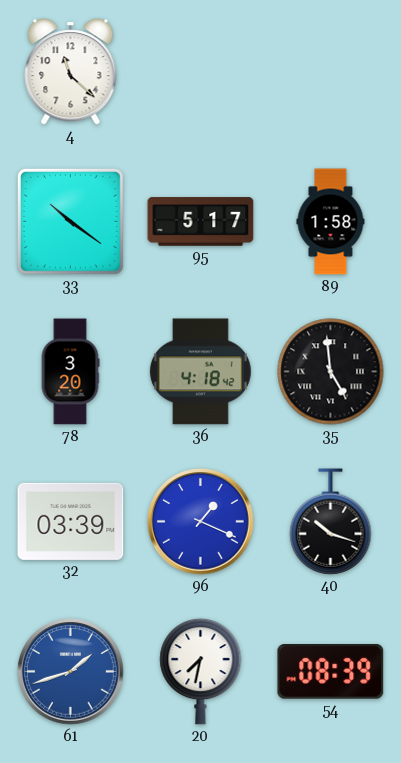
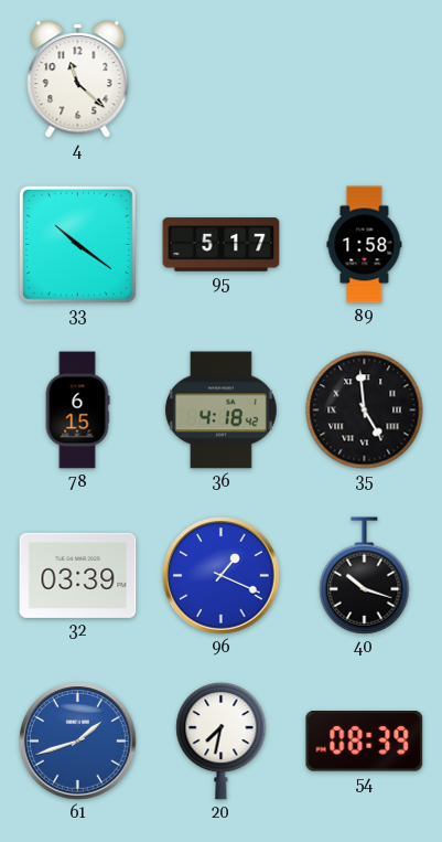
78: 3:20 -> 6:15
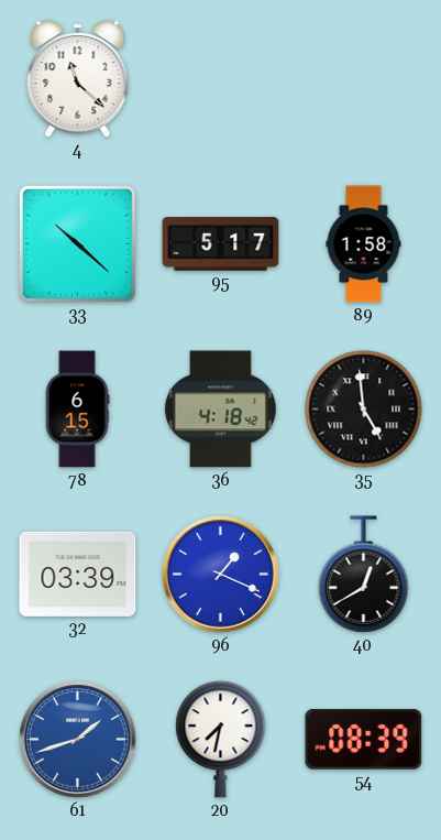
33: 10:21 -> 10:22
40: 10:18 -> 12:40
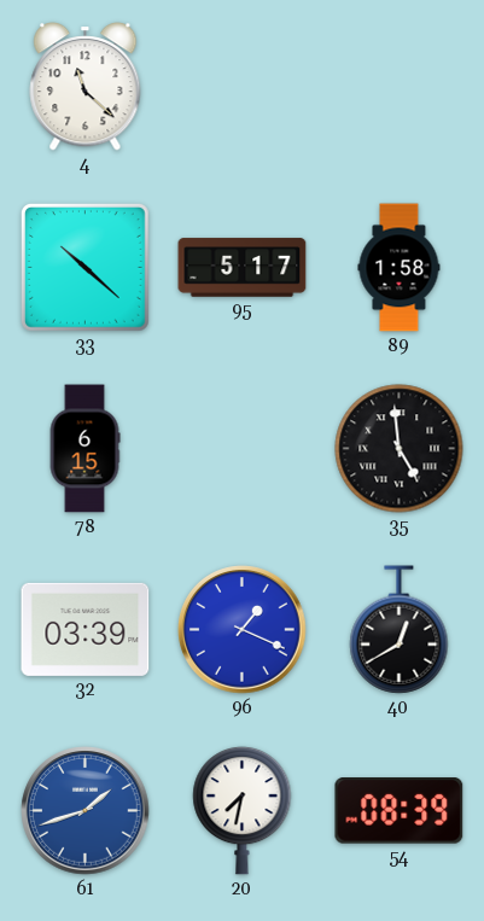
36: 4:18 -> none
